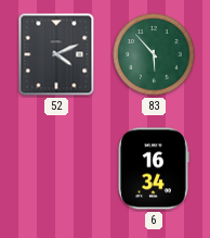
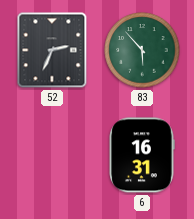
52: 4:11 -> 2:34
6: 16:34 -> 16:31
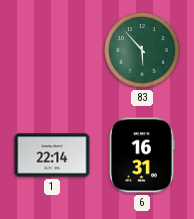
52: 2:34 -> none
1: none -> 22:14
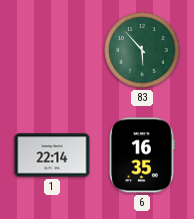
6: 16:31 -> 16:35
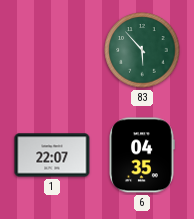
1: 22:14 -> 22:07
6: 16:35 -> 04:35
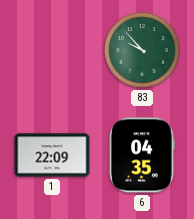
83: 5:53 -> 9:53
1: 22:07 -> 22:09
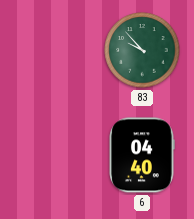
1: 22:09 -> none
6: 04:35 -> 04:40
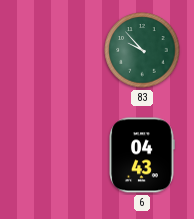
6: 04:40 -> 04:43
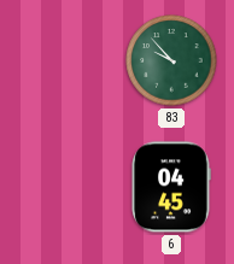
6: 04:43 -> 04:45
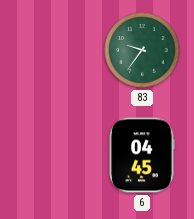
83: 9:53 -> 9:36
